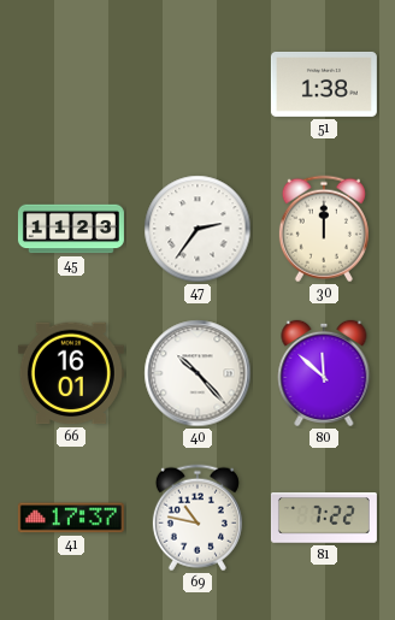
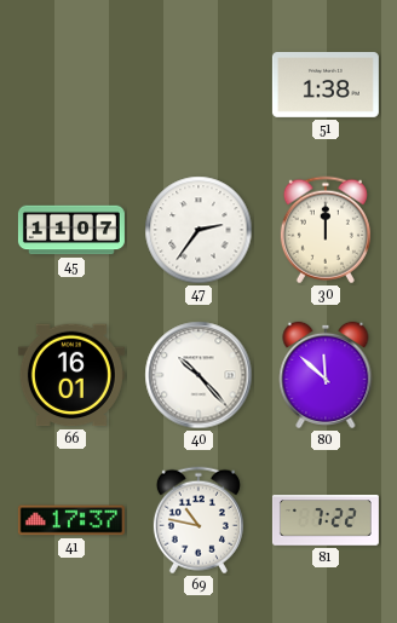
45: 11:23 -> 11:07
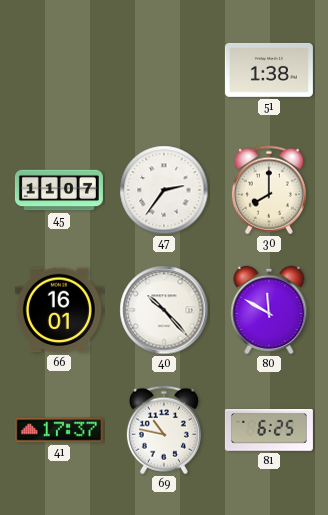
30: 12:00 -> 8:00
80: 11:52 -> 11:50
81: 7:22 -> 6:25
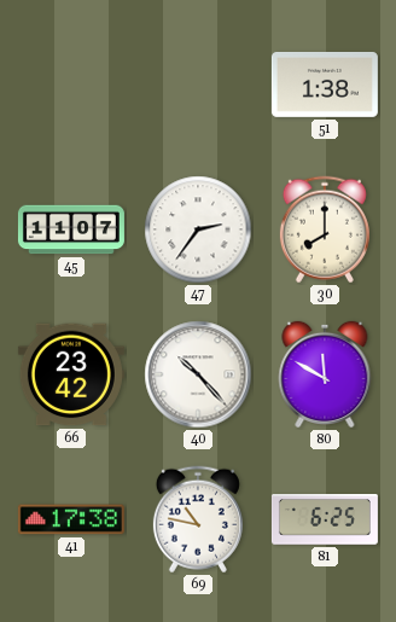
66: 16:01 -> 23:42
41: 17:37 -> 17:38
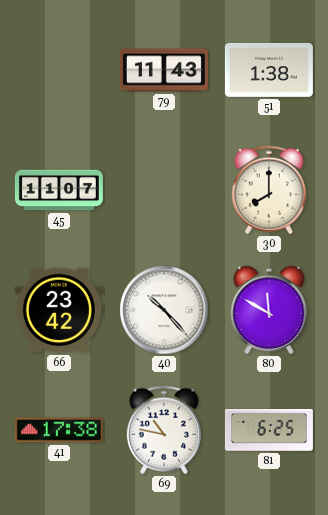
79: none -> 11:43
47: 2:36 -> none
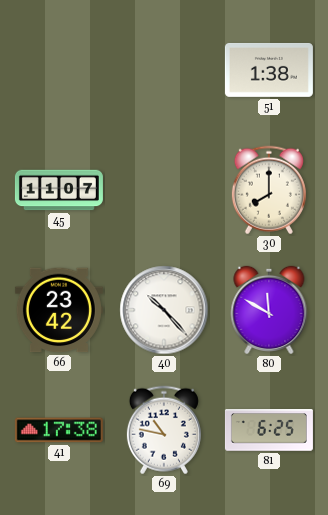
79: 11:43 -> none
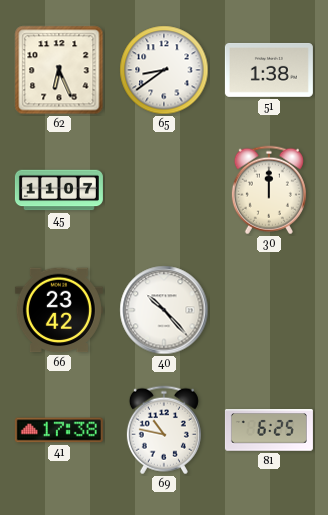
62: none -> 6:26
65: none -> 8:39
30: 8:00 -> 12:00
80: 11:50 -> none
